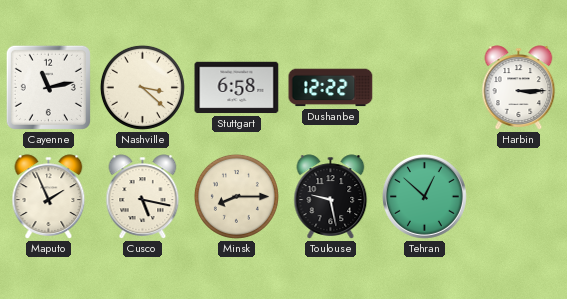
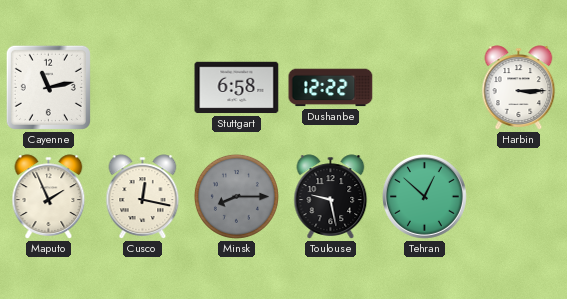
Nashville: 3:22 -> none
Cusco: 5:17 -> 12:17
Minsk dial: cream -> grey
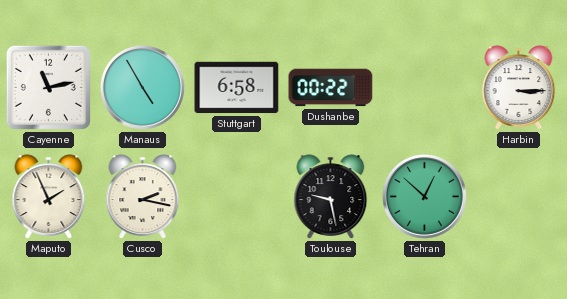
Manaus: none -> 4:55
Dushanbe: 12:22 -> 00:22
Cusco: 12:17 -> 2:17
Minsk: 8:15 -> none
